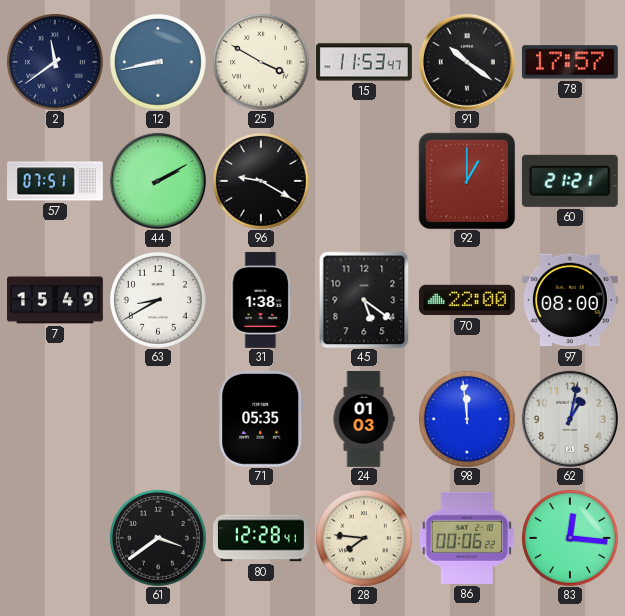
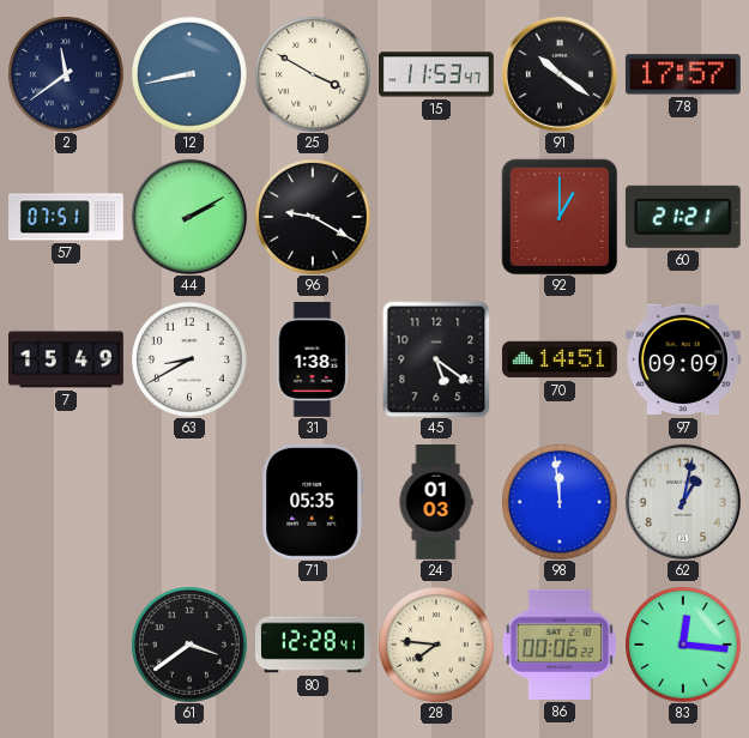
70: 22:00 -> 14:51
97: 08:00 -> 09:09
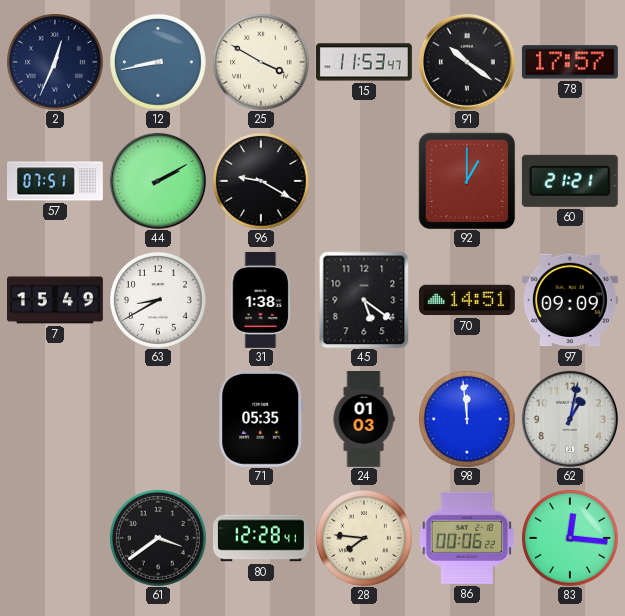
2: 11:39 -> 12:34
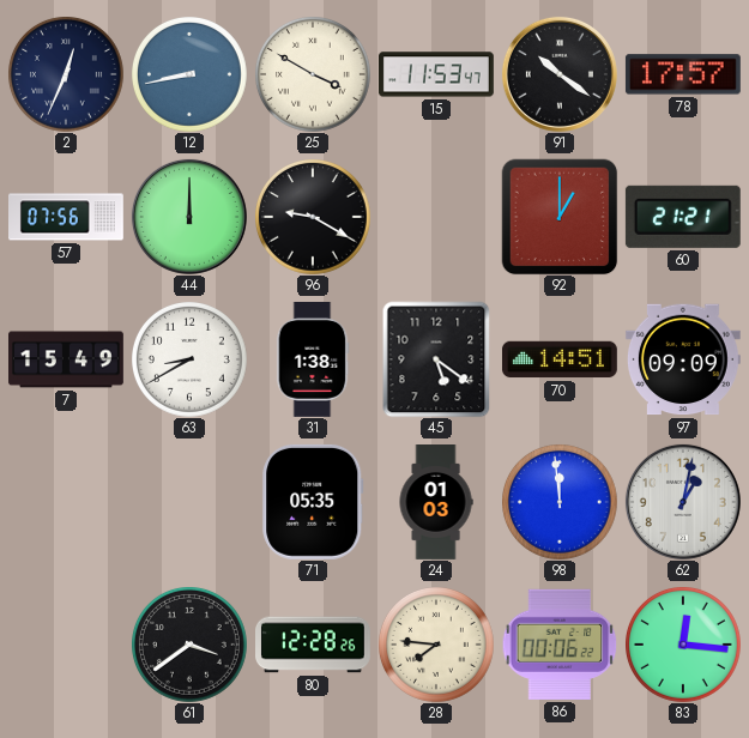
57: 07:51 -> 07:56
44: 2:10 -> 12:00
80: 12:28:41 -> 12:28:26
